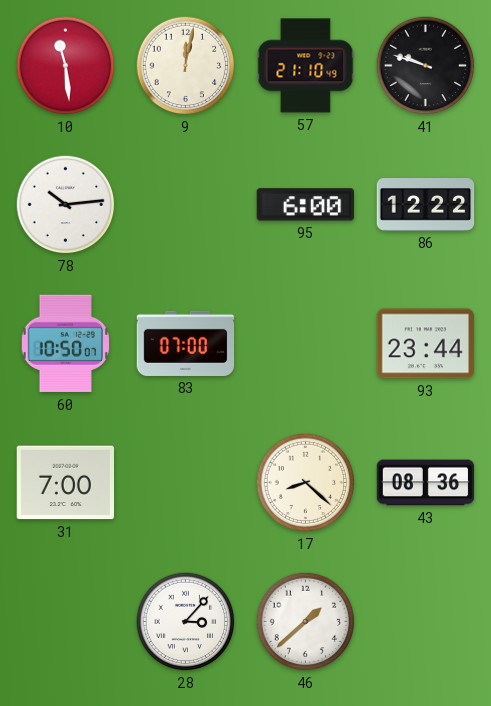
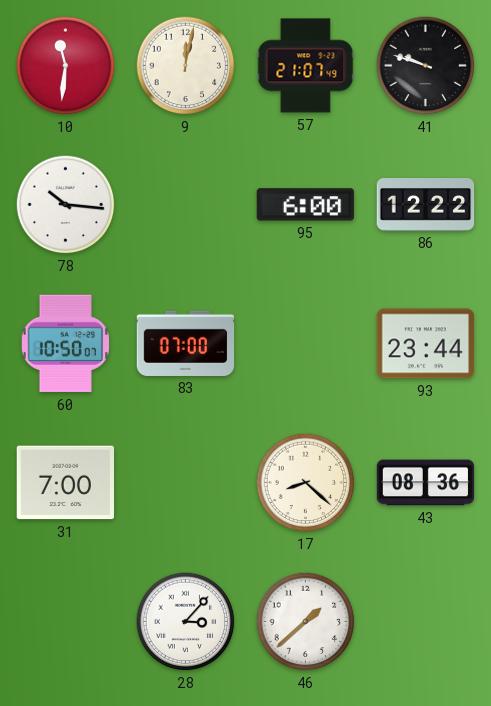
10: 11:29 -> 11:31
57: 21:10 -> 21:07
78: 10:14 -> 10:16
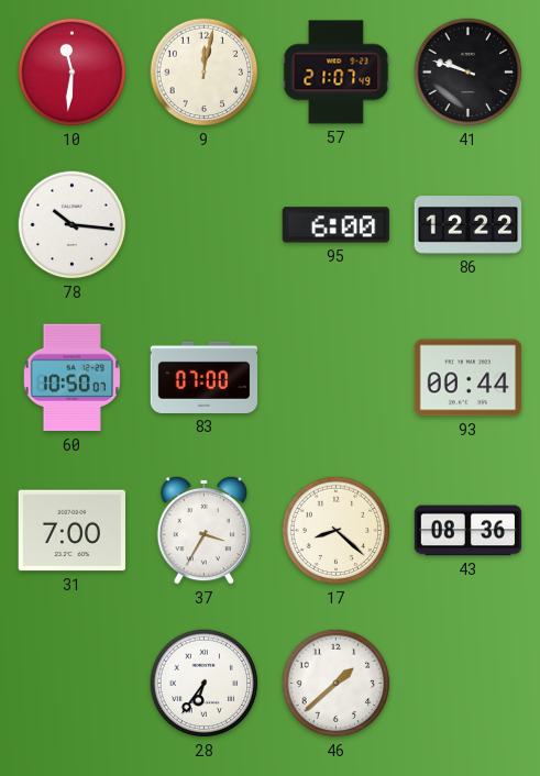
93: 23:44 -> 00:44
37: none -> 3:35
28: 3:07 -> 6:36
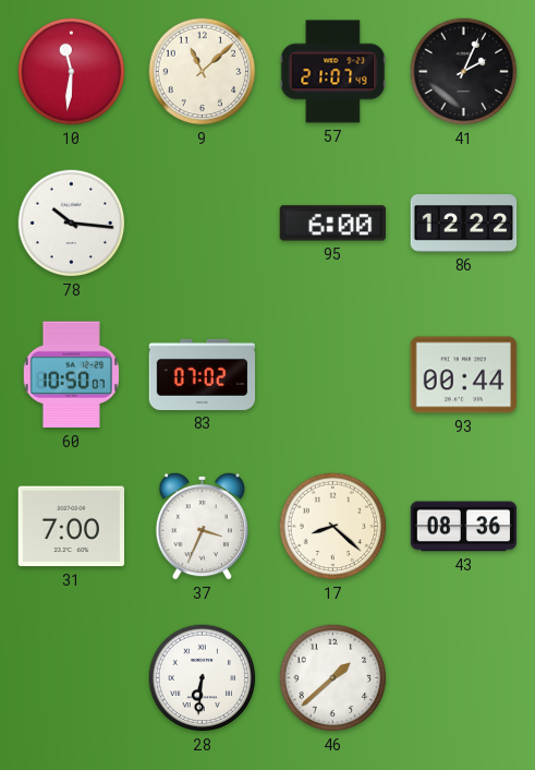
9: 12:02 -> 11:08
41: 9:48 -> 2:04
83: 07:00 -> 07:02
37: 3:35 -> 3:34
28: 6:36 -> 6:31
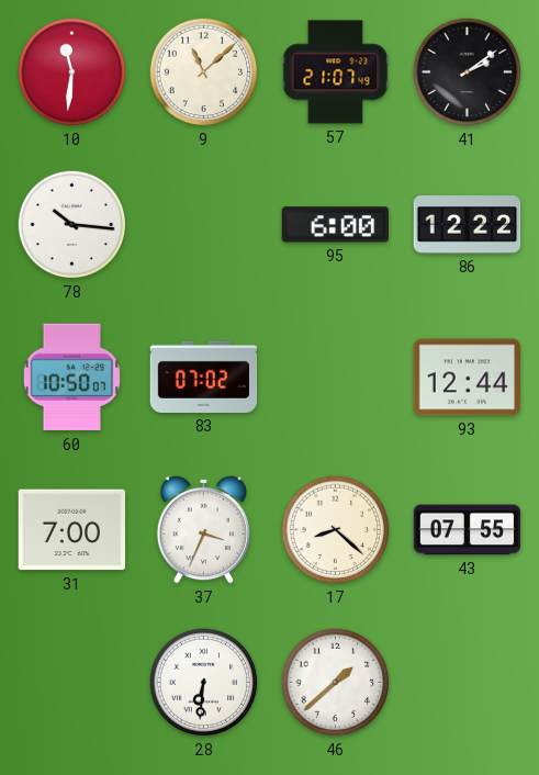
41: 2:04 -> 2:09
93: 00:44 -> 12:44
43: 08:36 -> 07:55
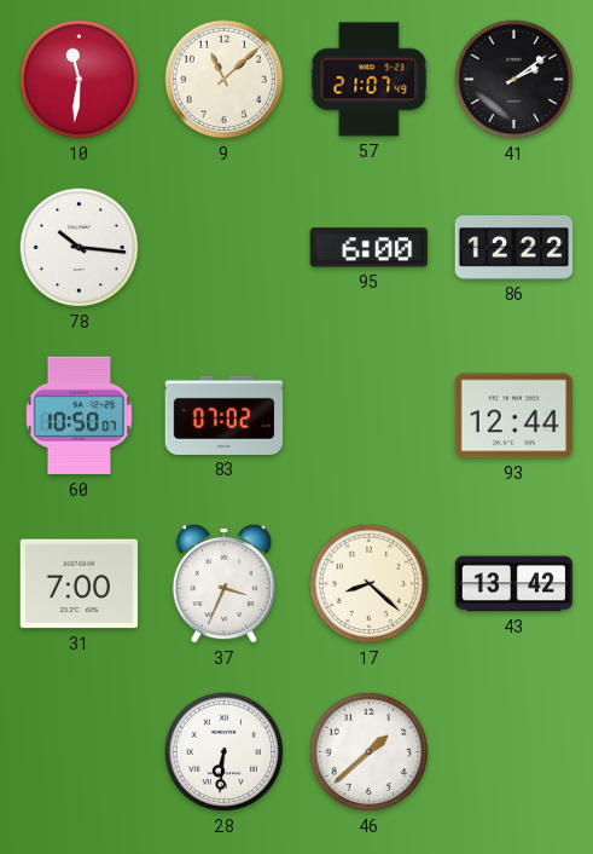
43: 07:55 -> 13:42
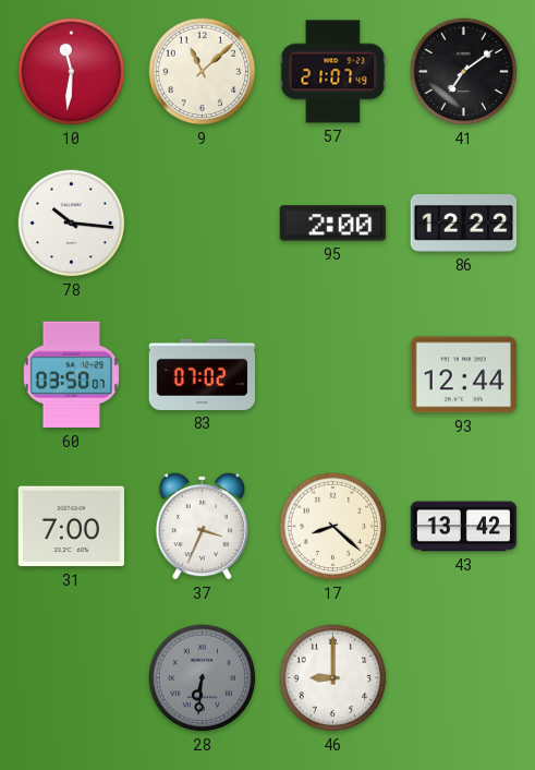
41: 2:09 -> 7:09
95: 6:00 -> 2:00
60: 10:50 -> 03:50
28 dial: white -> grey
46: 1:38 -> 9:00
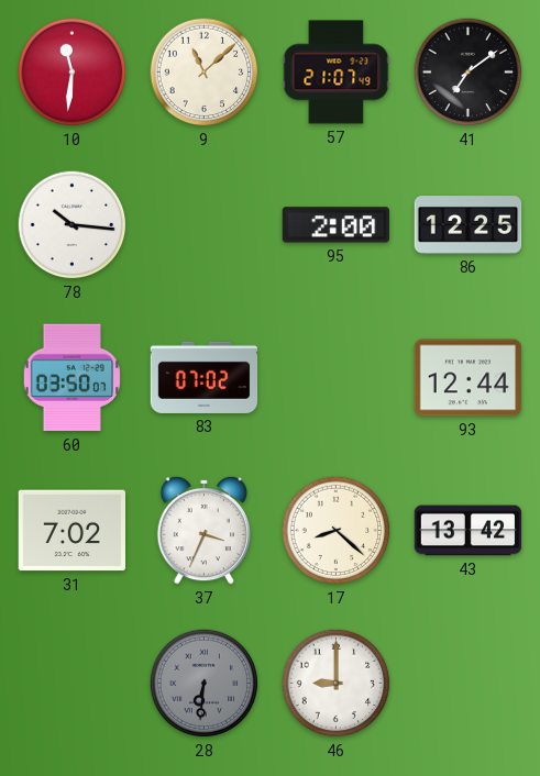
86: 12:22 -> 12:25
31: 7:00 -> 7:02
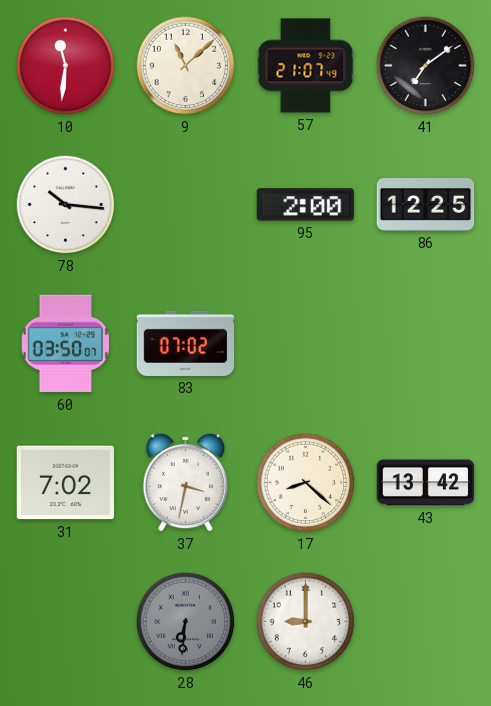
93: 12:44 -> none
37: 3:34 -> 3:32
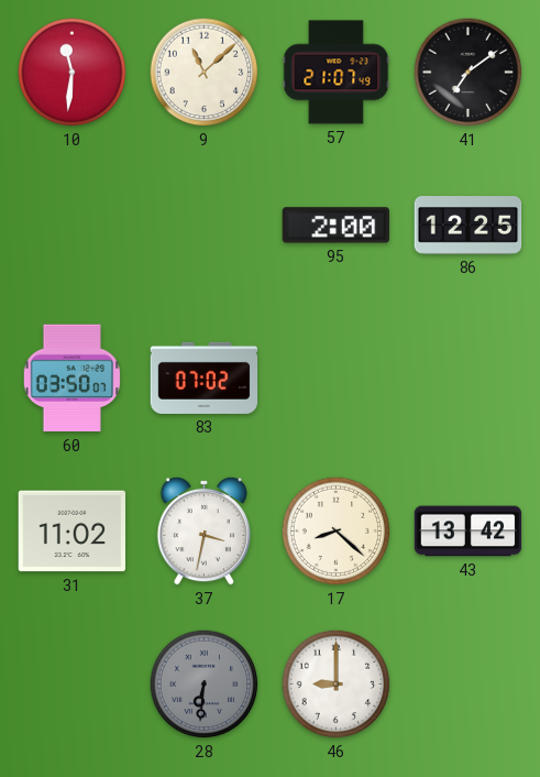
78: 10:16 -> none
31: 7:02 -> 11:02
